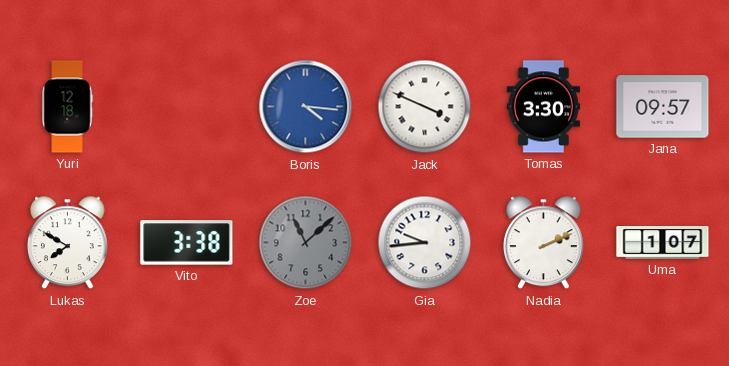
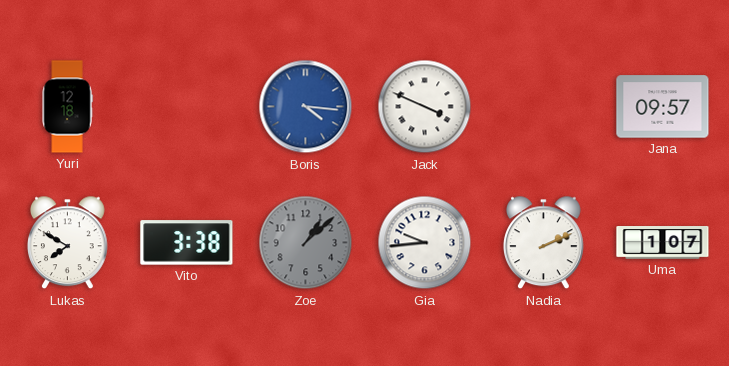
Tomas: 3:30 -> none
Zoe: 11:08 -> 1:08
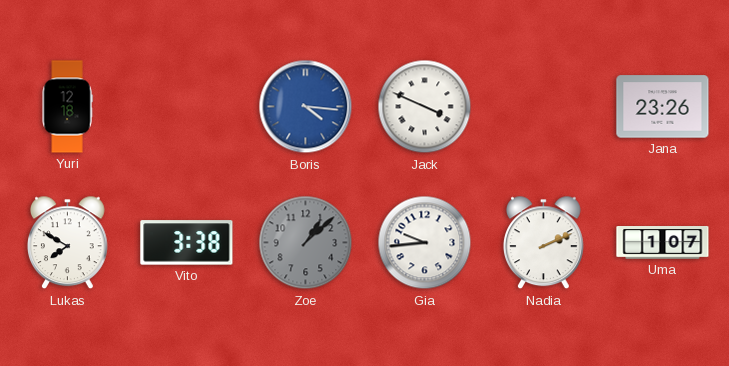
Jana: 09:57 -> 23:26
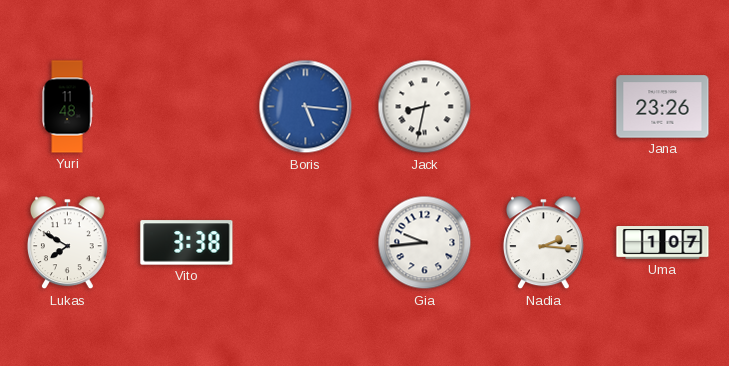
Yuri: 12:18 -> 11:48
Boris: 4:16 -> 5:16
Jack: 3:49 -> 8:32
Zoe: 1:08 -> none
Nadia: 2:11 -> 2:16
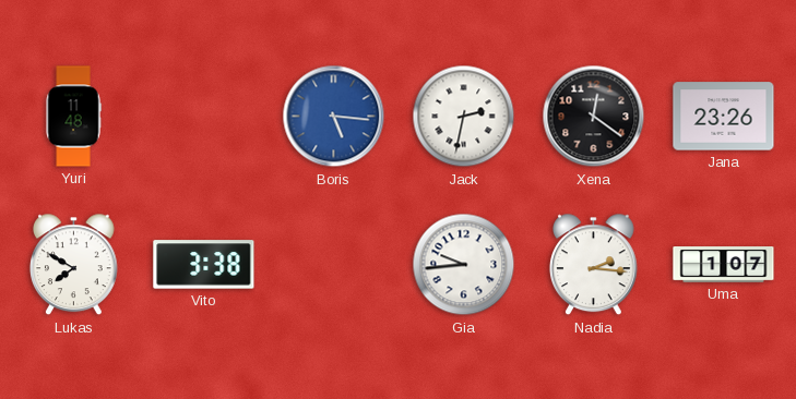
Jack: 8:32 -> 2:32
Xena: none -> 12:21
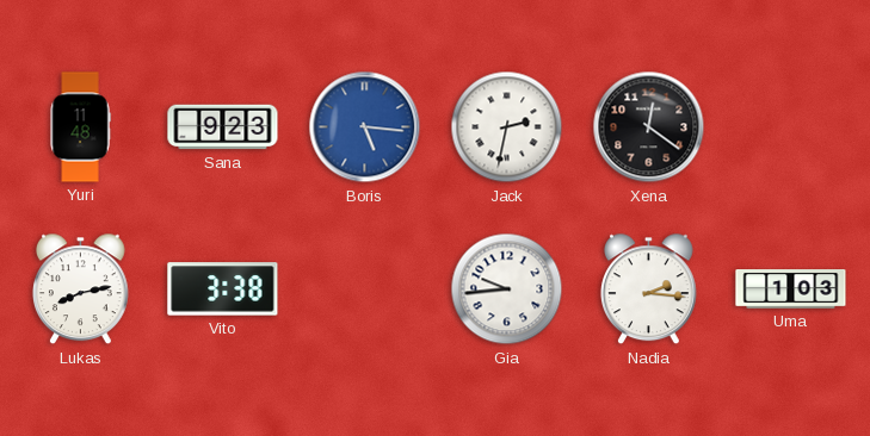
Sana: none -> 9:23
Jana: 23:26 -> none
Lukas: 7:50 -> 8:13
Uma: 1:07 -> 1:03
